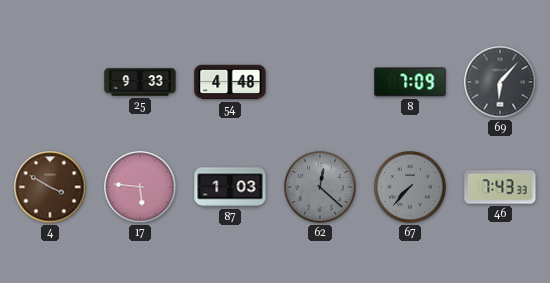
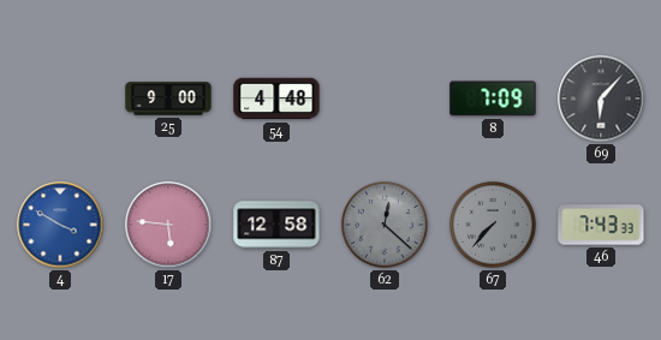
25: 9:33 -> 9:00
4 dial: brown -> blue
87: 1:03 -> 12:58
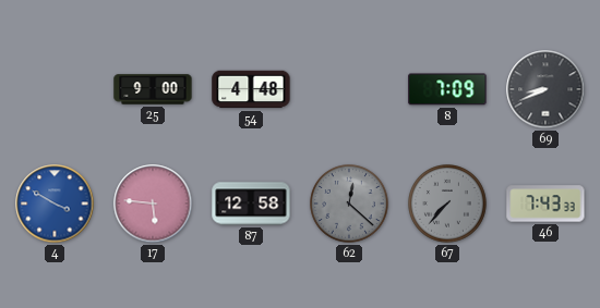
69: 6:07 -> 8:41
